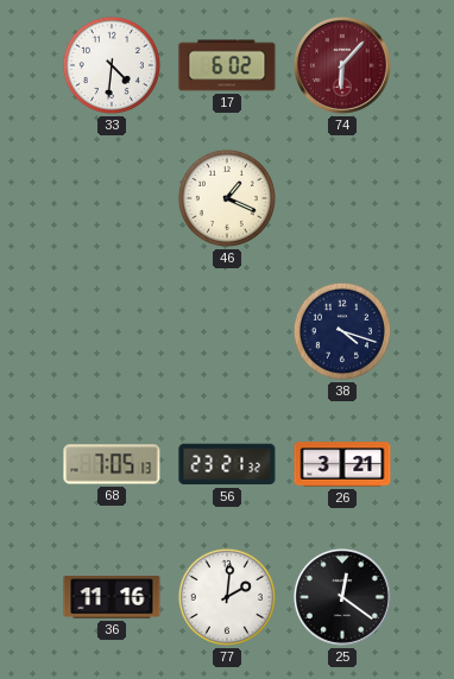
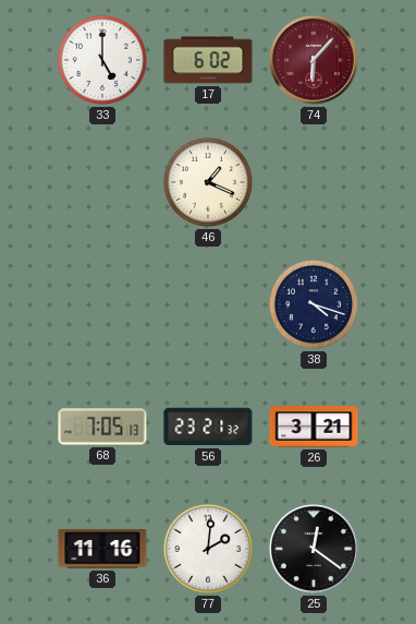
33: 4:31 -> 5:00
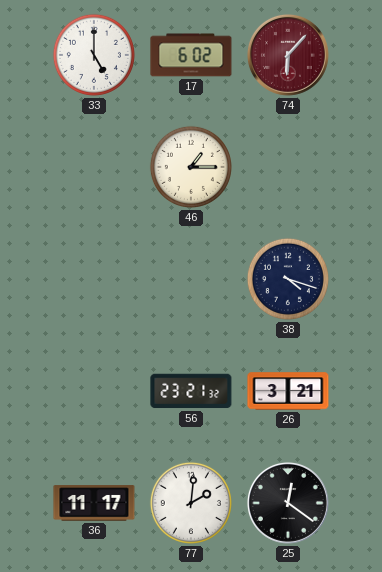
46: 1:19 -> 1:15
68: 7:05 -> none
36: 11:16 -> 11:17
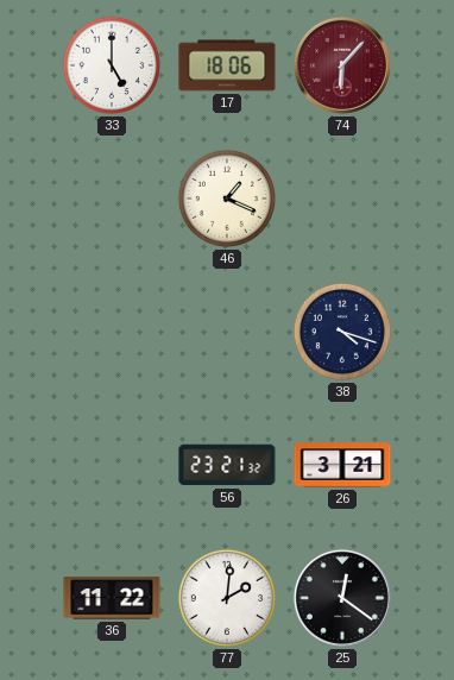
17: 6:02 -> 18:06
46: 1:15 -> 1:19
36: 11:17 -> 11:22
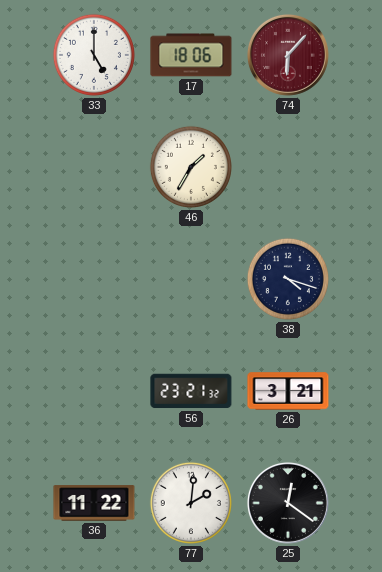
46: 1:19 -> 1:35
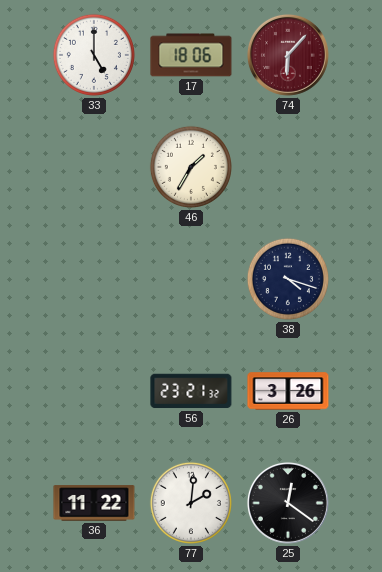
26: 3:21 -> 3:26
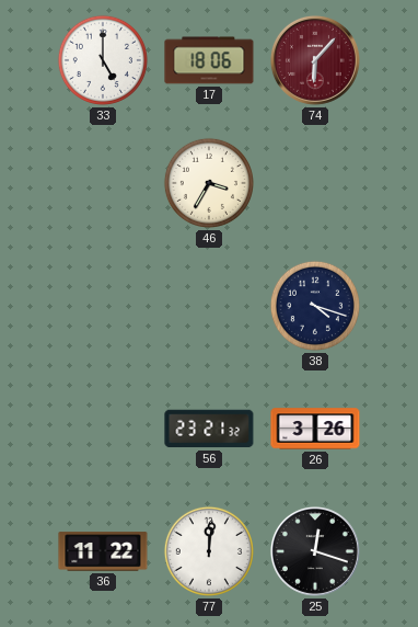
46: 1:35 -> 3:35
77: 2:01 -> 12:01
25: 12:21 -> 12:18
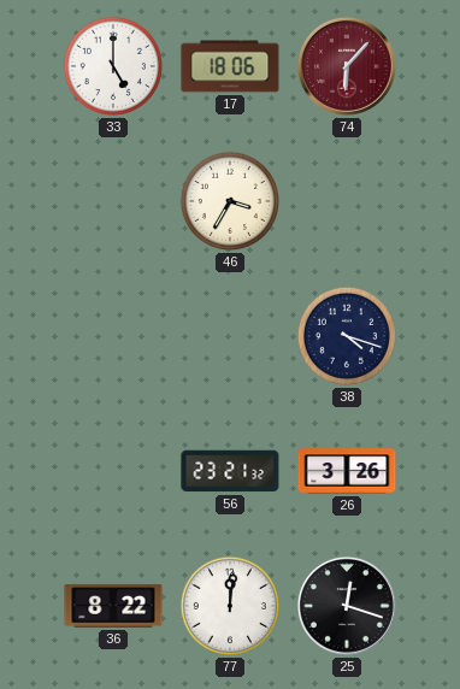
36: 11:22 -> 8:22
